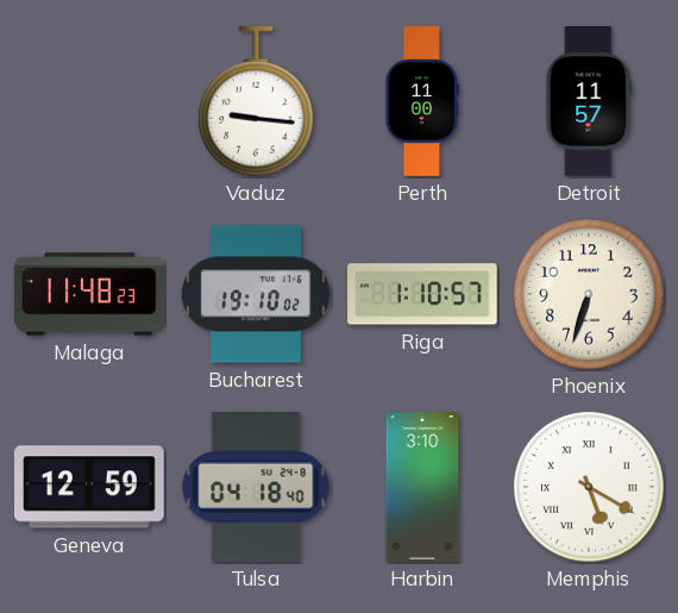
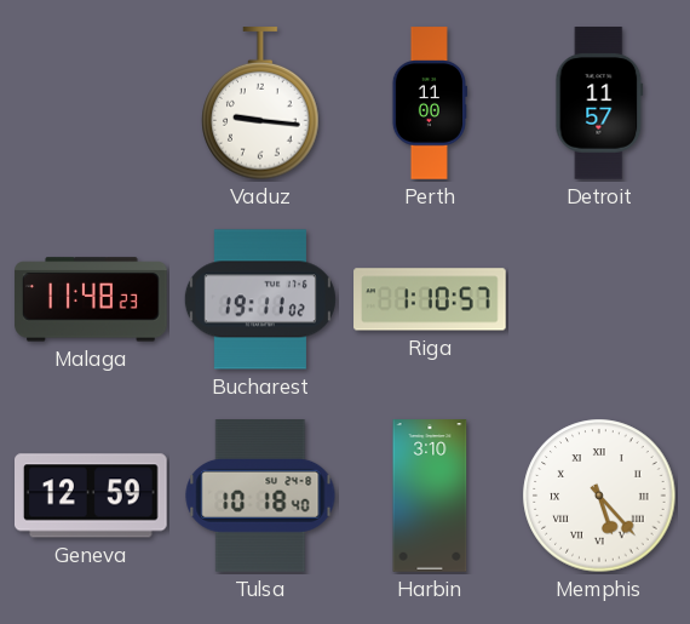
Bucharest: 19:10 -> 19:11
Phoenix: 6:33 -> none
Tulsa: 04:18 -> 10:18
Memphis: 5:20 -> 5:23
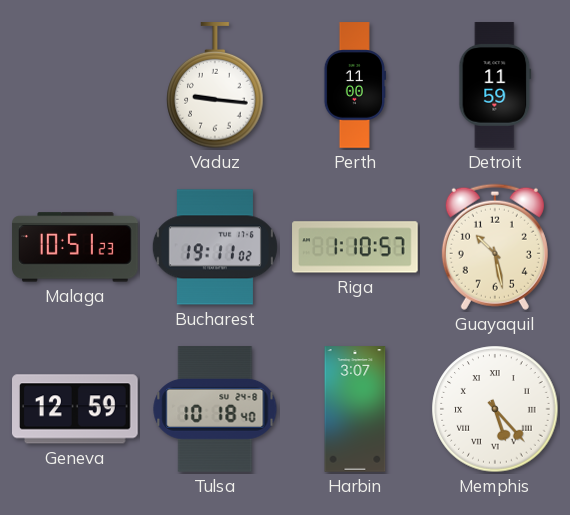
Detroit: 11:57 -> 11:59
Malaga: 11:48 -> 10:51
Guayaquil: none -> 10:28
Harbin: 3:10 -> 3:07
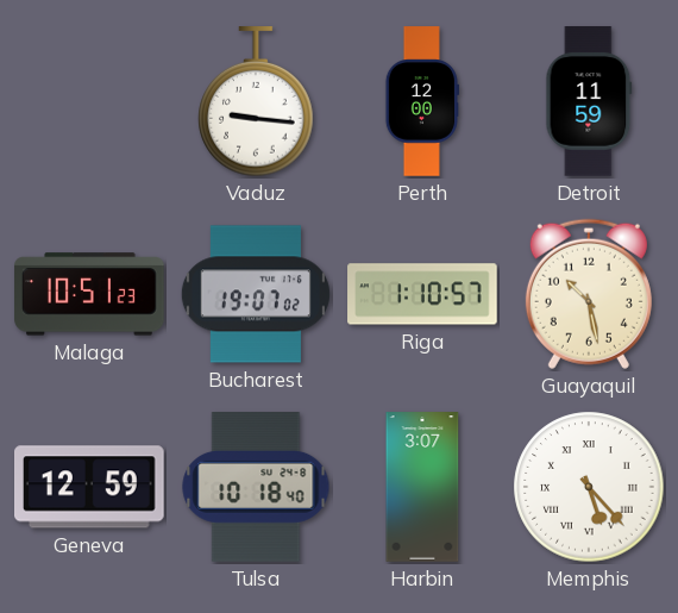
Perth: 11:00 -> 12:00
Bucharest: 19:11 -> 19:07
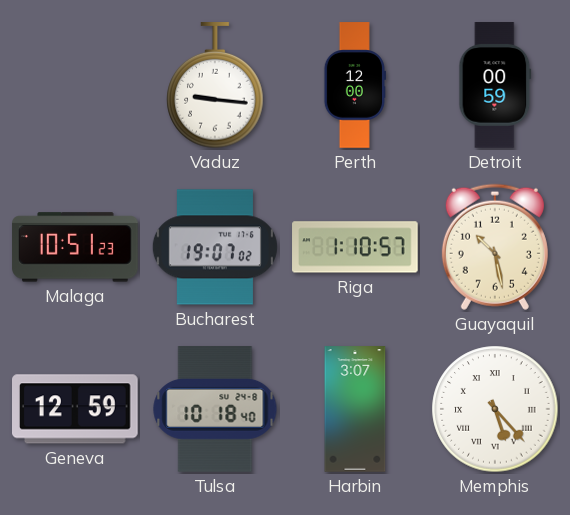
Detroit: 11:59 -> 00:59
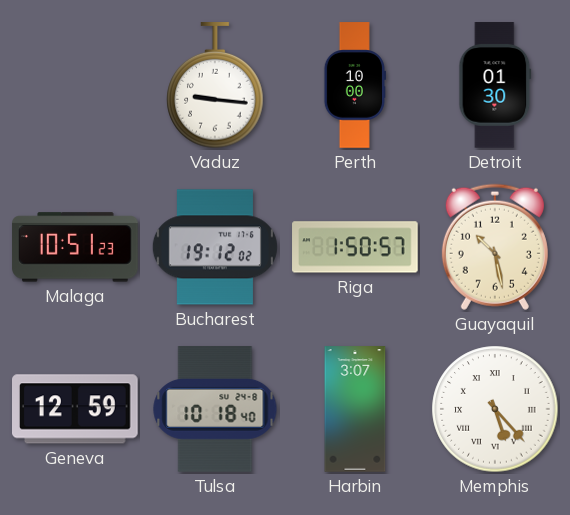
Perth: 12:00 -> 10:00
Detroit: 00:59 -> 01:30
Bucharest: 19:07 -> 19:12
Riga: 1:10 -> 1:50
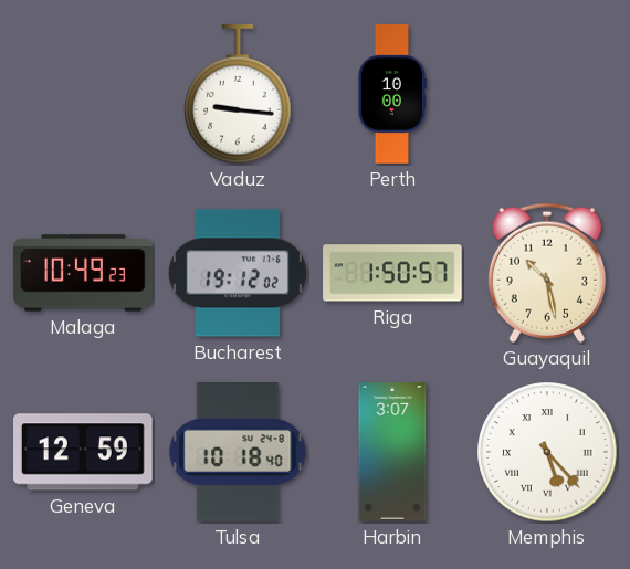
Detroit: 01:30 -> none
Malaga: 10:51 -> 10:49
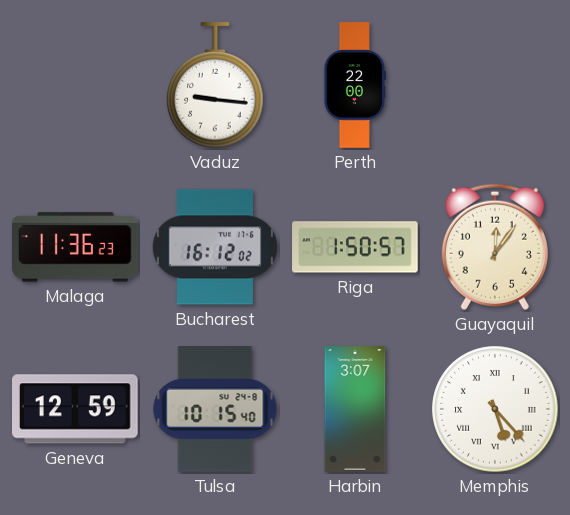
Perth: 10:00 -> 22:00
Malaga: 10:49 -> 11:36
Bucharest: 19:12 -> 16:12
Guayaquil: 10:28 -> 12:06
Tulsa: 10:18 -> 10:15
